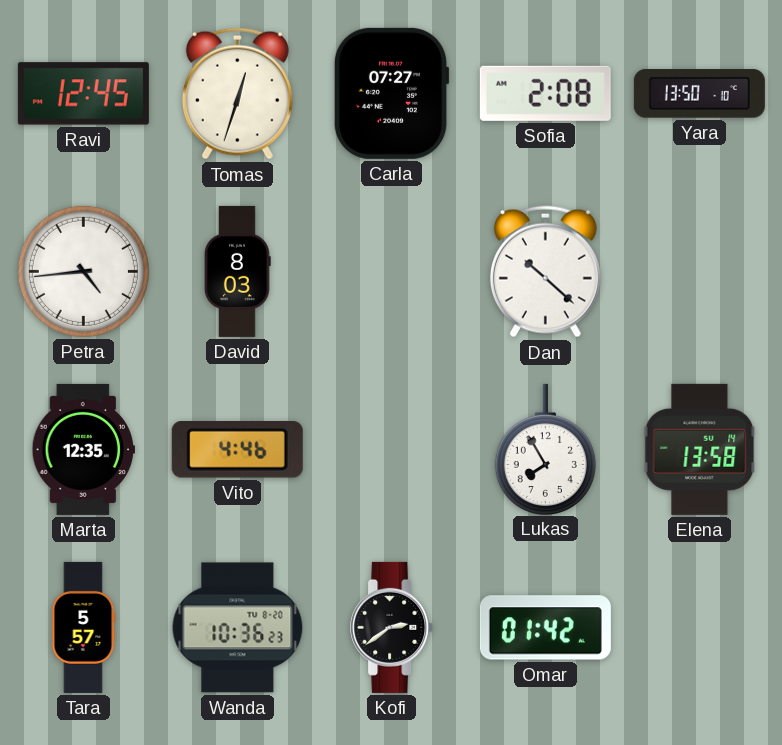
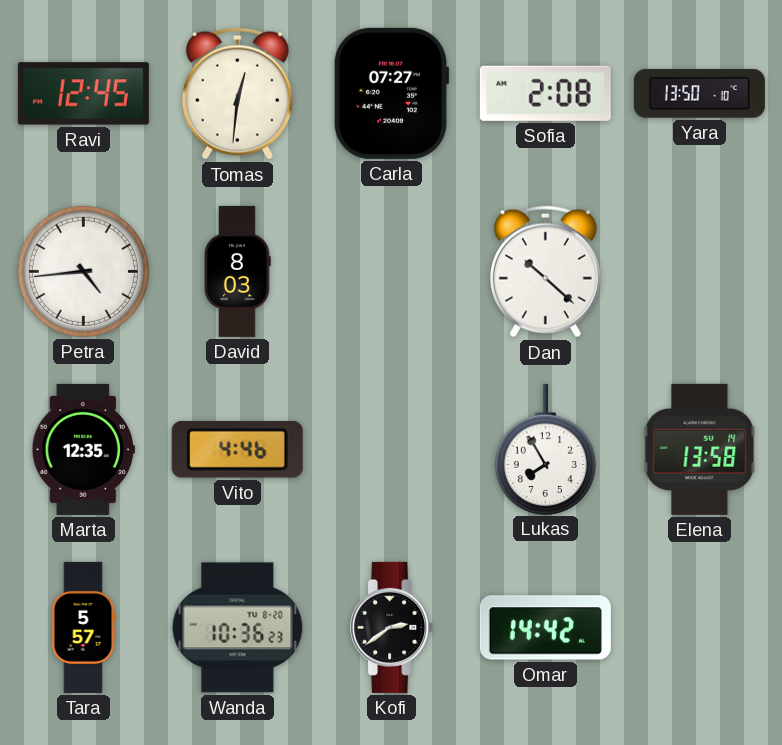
Tomas: 12:33 -> 12:31
Omar: 01:42 -> 14:42
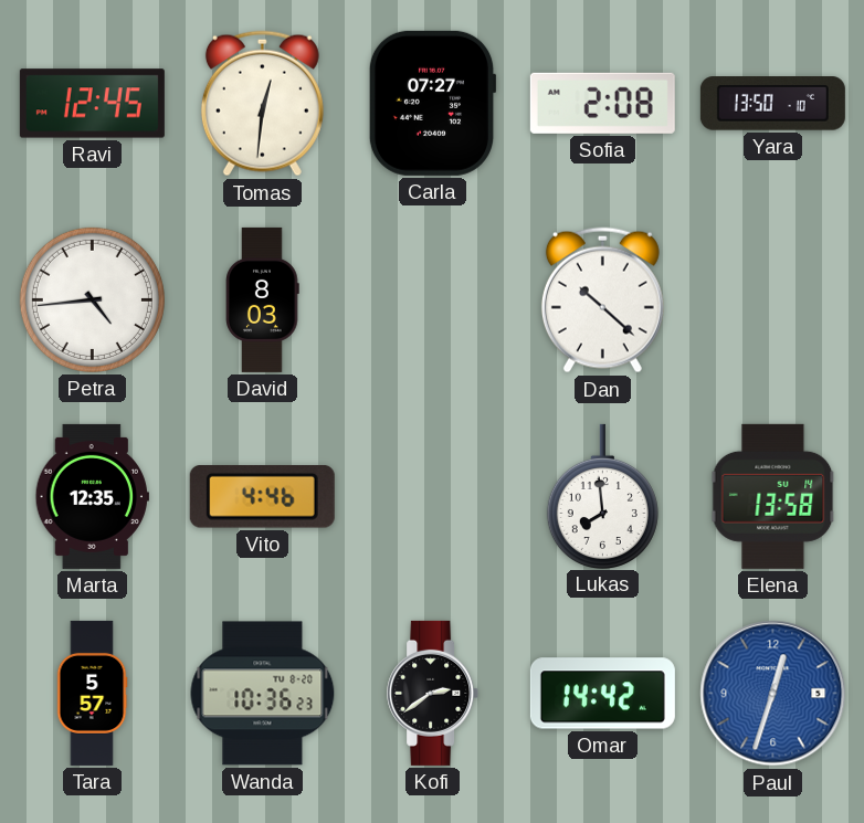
Lukas: 7:55 -> 7:59
Paul: none -> 12:33
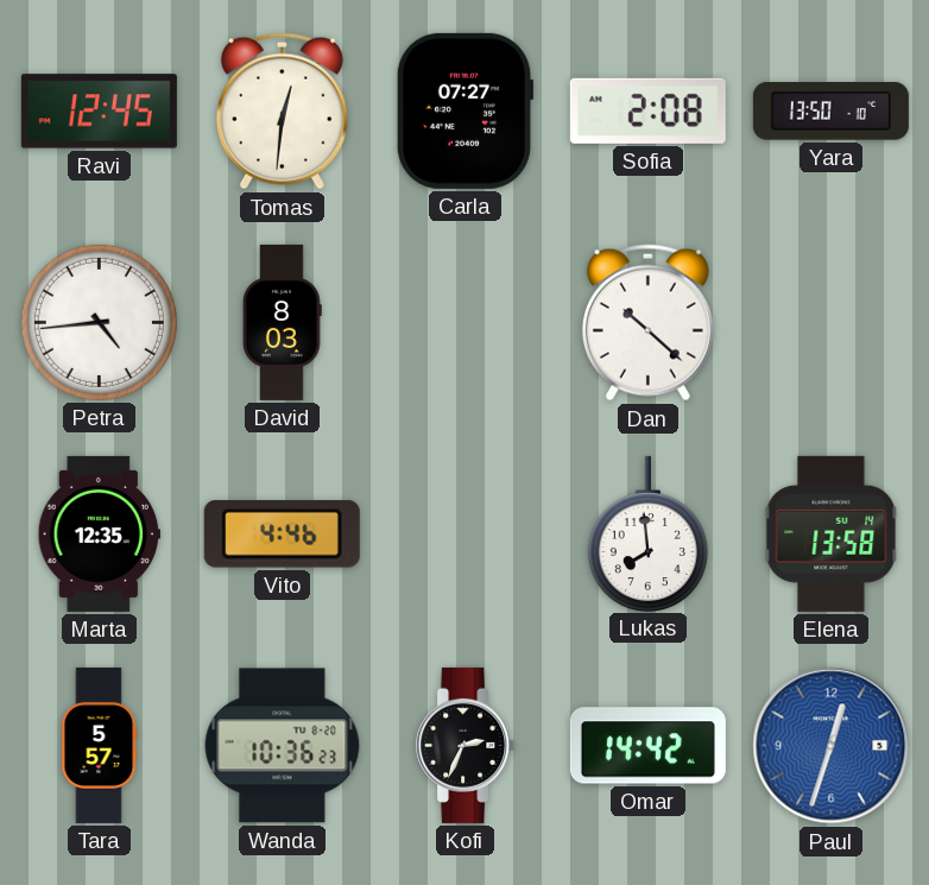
Kofi: 2:39 -> 2:34
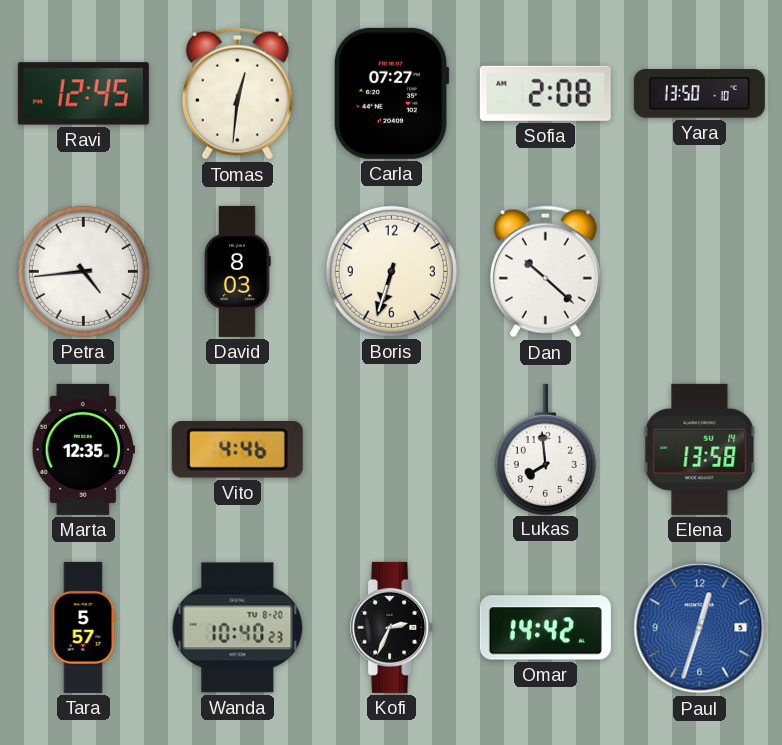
Boris: none -> 6:33
Wanda: 10:36 -> 10:40
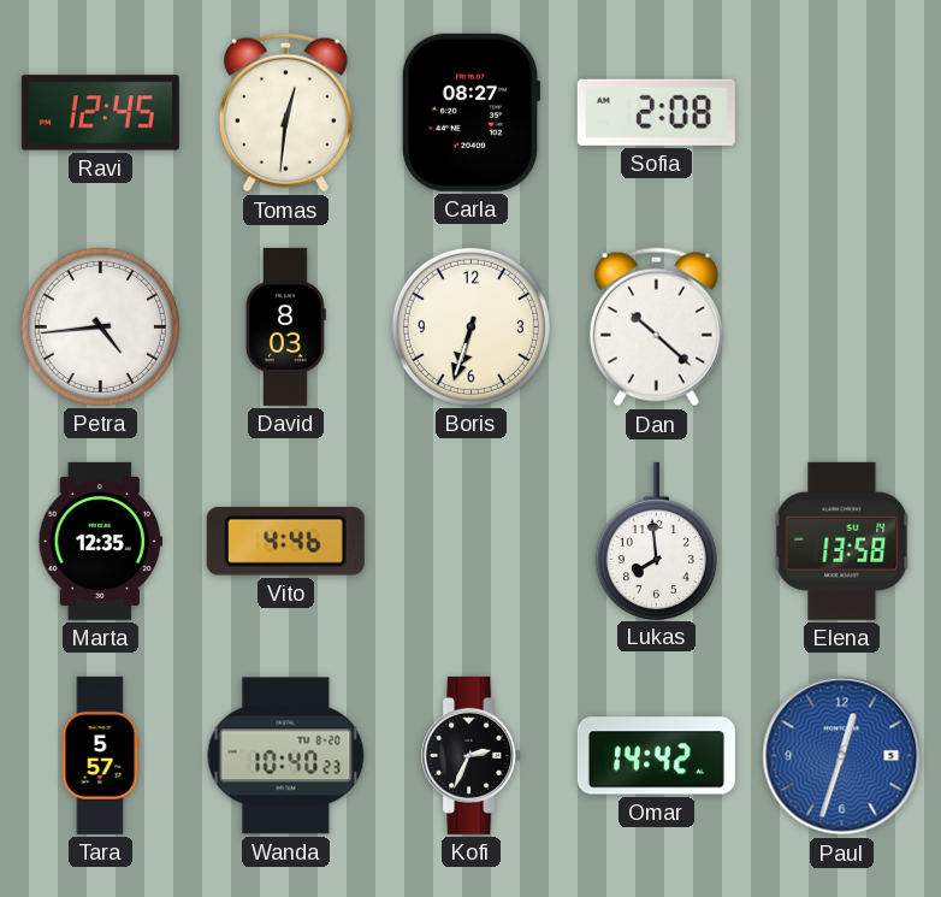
Carla: 07:27 -> 08:27
Yara: 13:50 -> none
